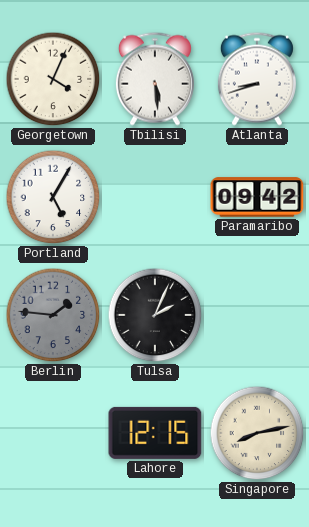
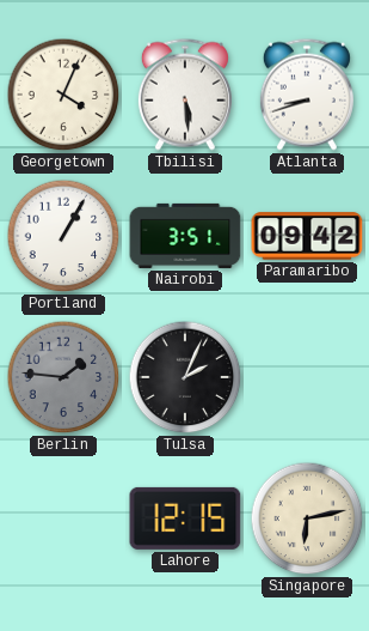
Portland: 5:05 -> 1:05
Nairobi: none -> 3:51
Singapore: 8:13 -> 6:13
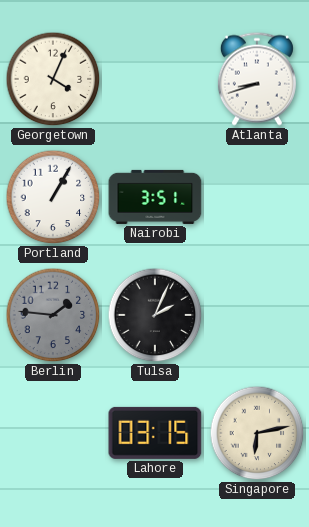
Tbilisi: 5:29 -> none
Paramaribo: 09:42 -> none
Lahore: 12:15 -> 03:15
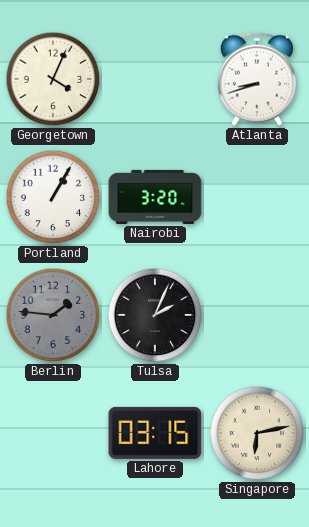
Nairobi: 3:51 -> 3:20
